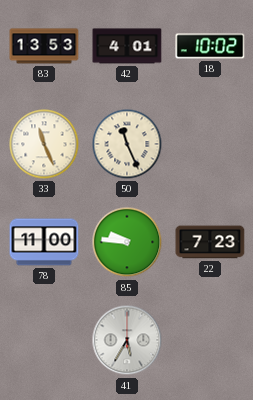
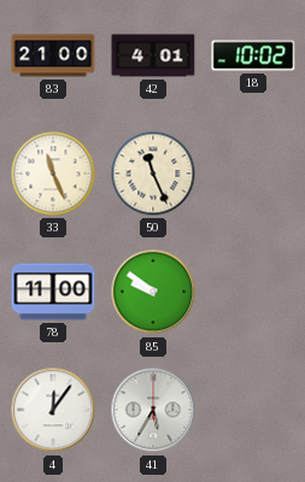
83: 13:53 -> 21:00
85: 9:46 -> 9:51
22: 7:23 -> none
4: none -> 12:06
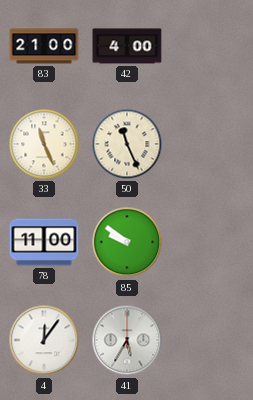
42: 4:01 -> 4:00
18: 10:02 -> none
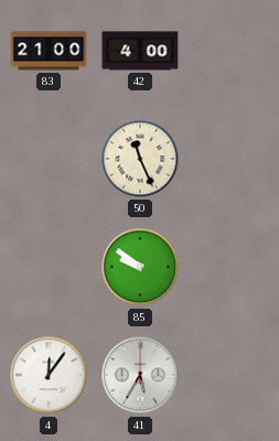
33: 11:26 -> none
78: 11:00 -> none
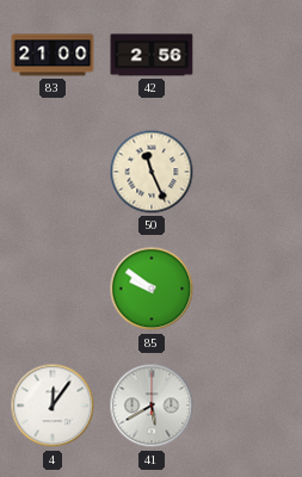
42: 4:00 -> 2:56
41: 5:35 -> 5:40
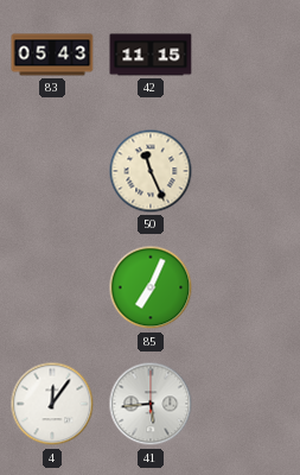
83: 21:00 -> 05:43
42: 2:56 -> 11:15
85: 9:51 -> 7:04
41: 5:40 -> 5:44
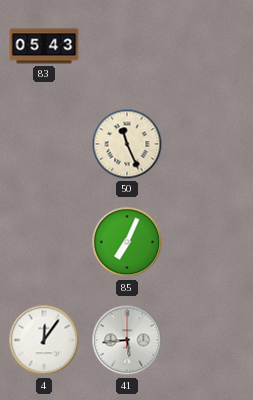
42: 11:15 -> none
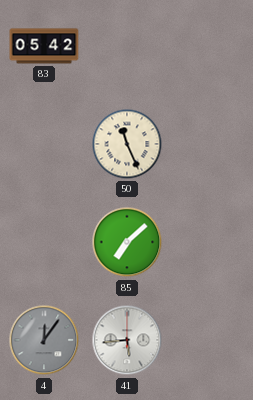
83: 05:43 -> 05:42
85: 7:04 -> 7:08
4 dial: white -> grey
